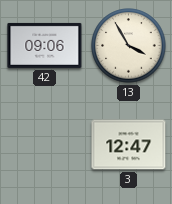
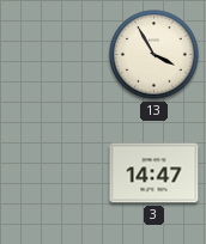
42: 09:06 -> none
3: 12:47 -> 14:47
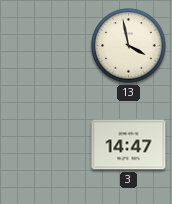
13: 3:55 -> 3:58
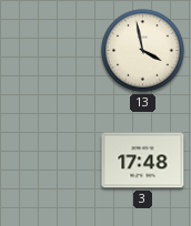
3: 14:47 -> 17:48
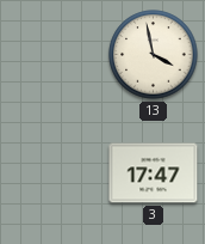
3: 17:48 -> 17:47
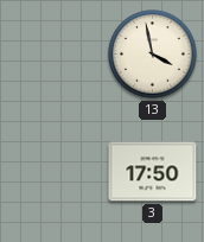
3: 17:47 -> 17:50
